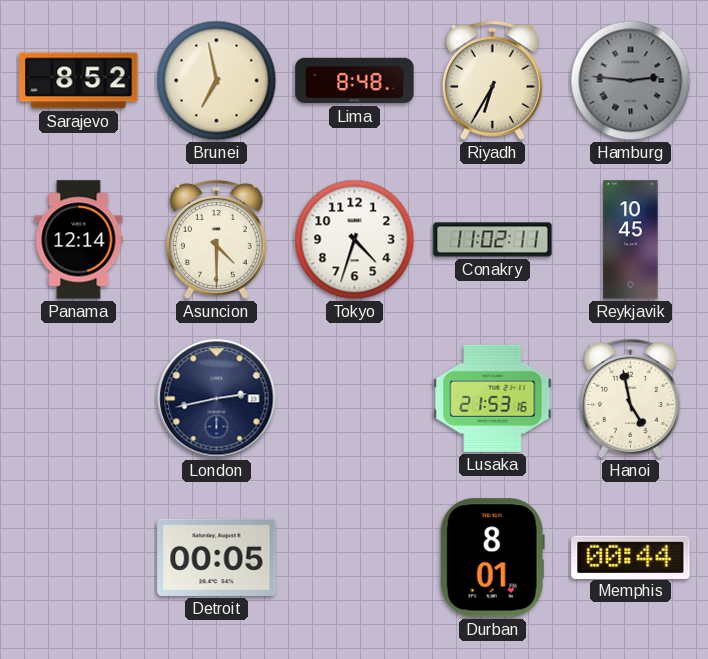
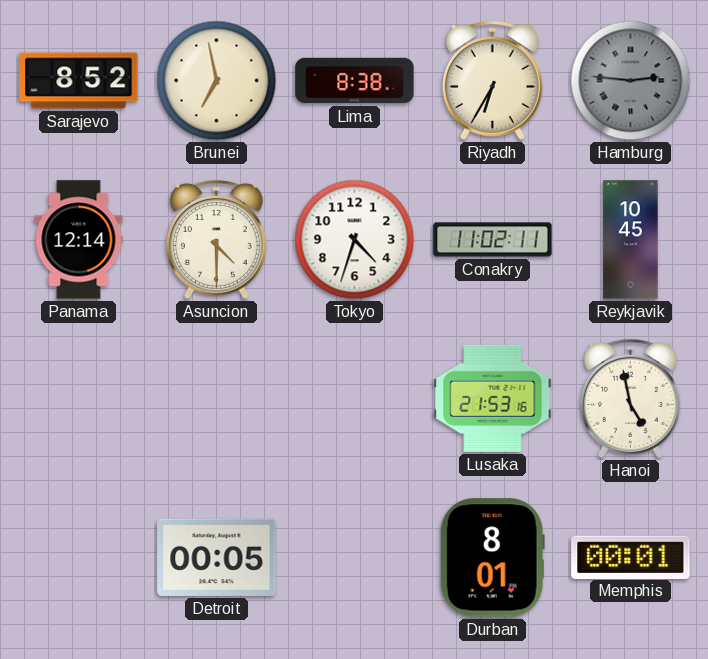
Lima: 8:48 -> 8:38
London: 2:43 -> none
Memphis: 00:44 -> 00:01
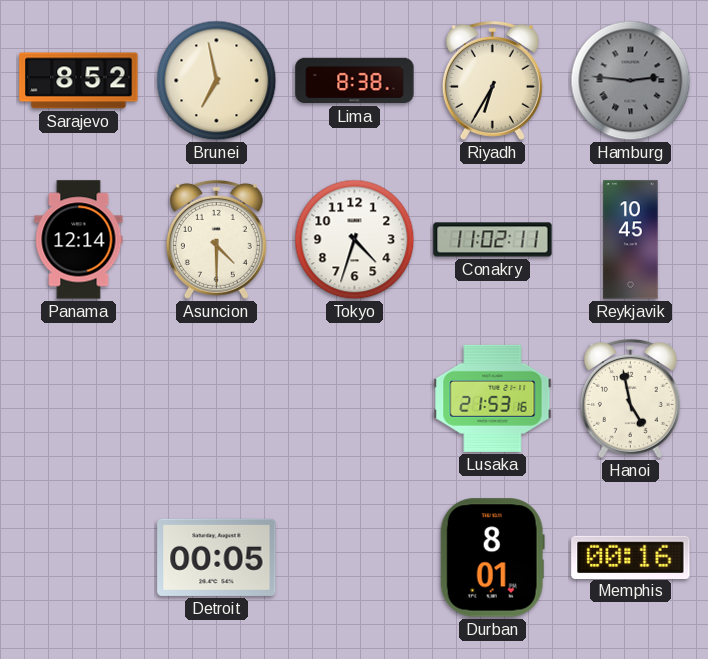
Memphis: 00:01 -> 00:16
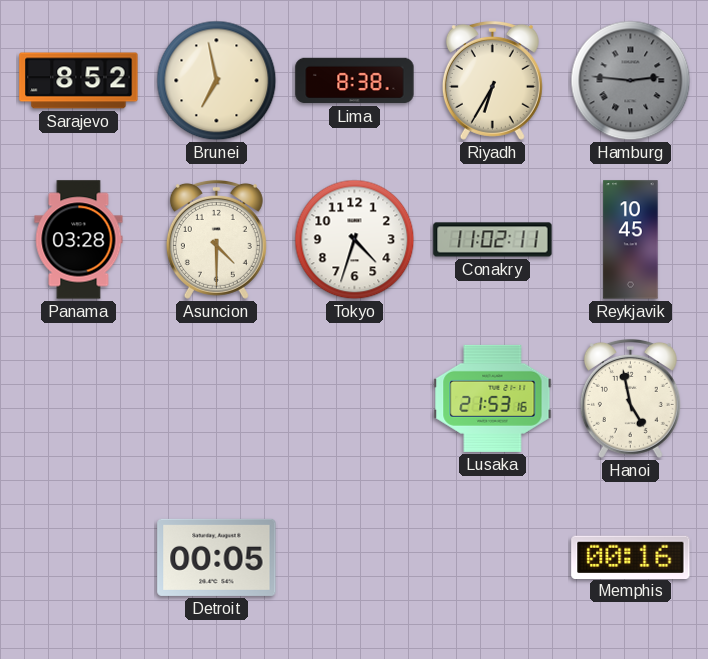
Panama: 12:14 -> 03:28
Durban: 8:01 -> none
